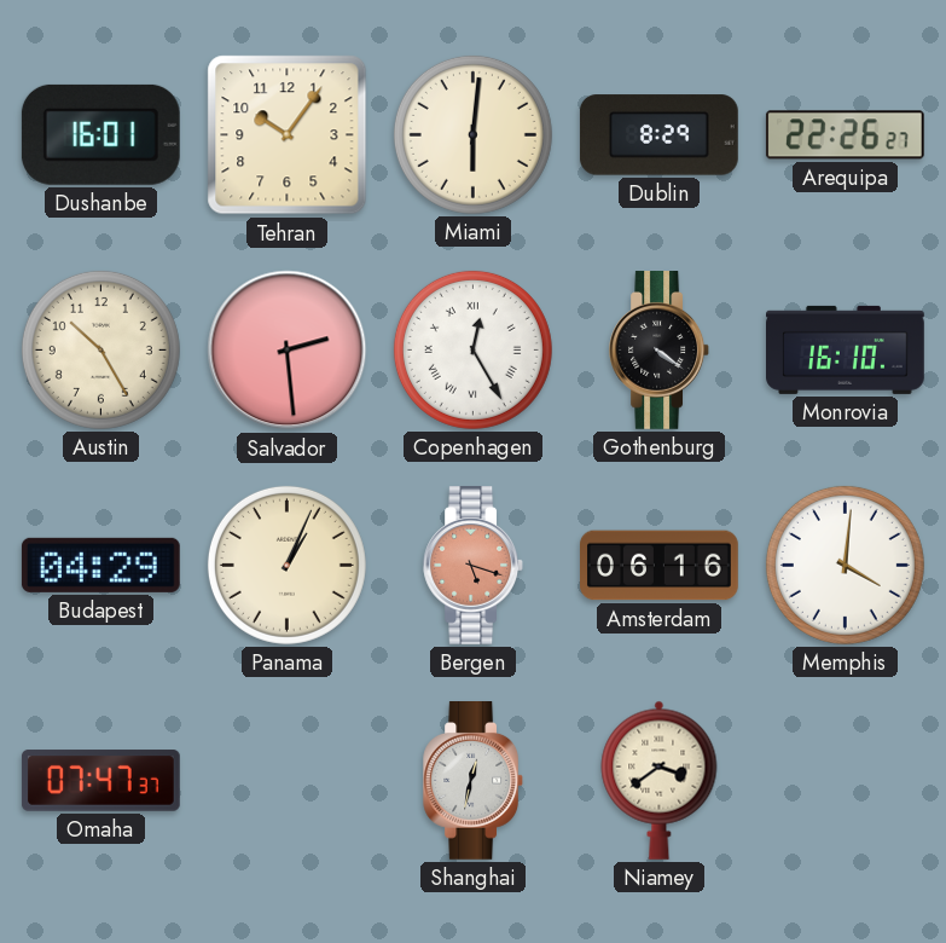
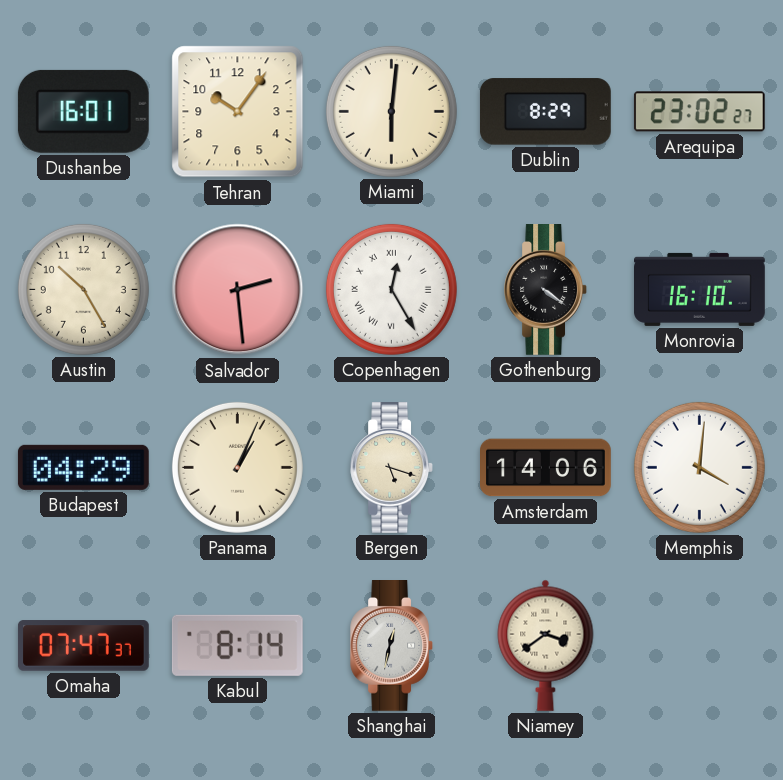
Arequipa: 22:26 -> 23:02
Bergen dial: salmon -> cream
Amsterdam: 06:16 -> 14:06
Kabul: none -> 8:14
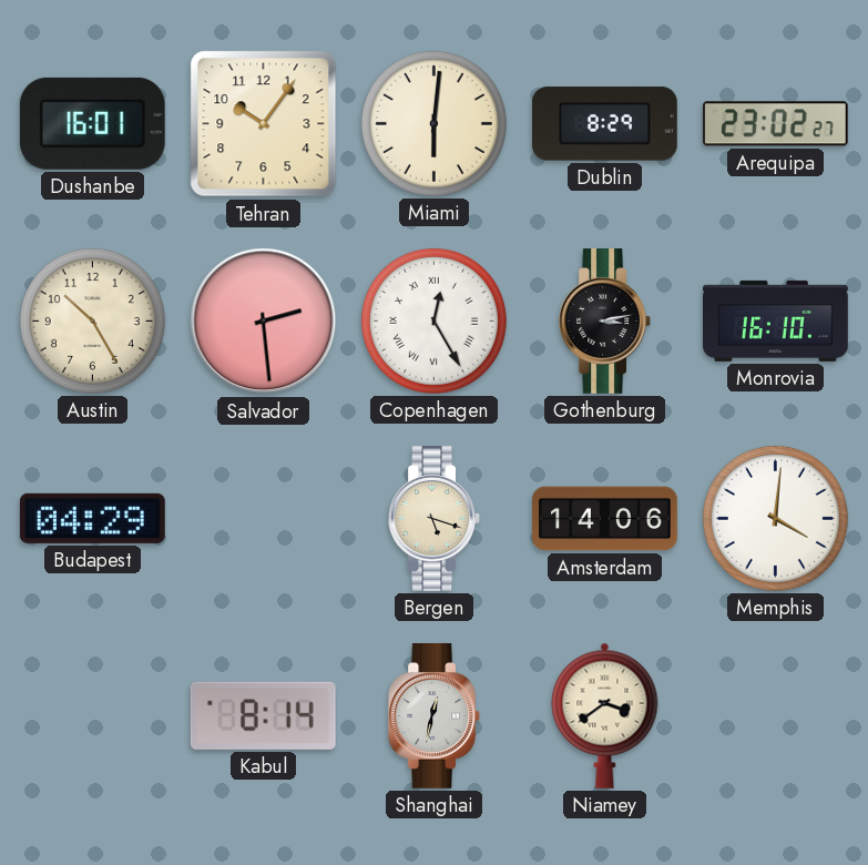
Gothenburg: 4:21 -> 3:13
Panama: 1:04 -> none
Omaha: 07:47 -> none
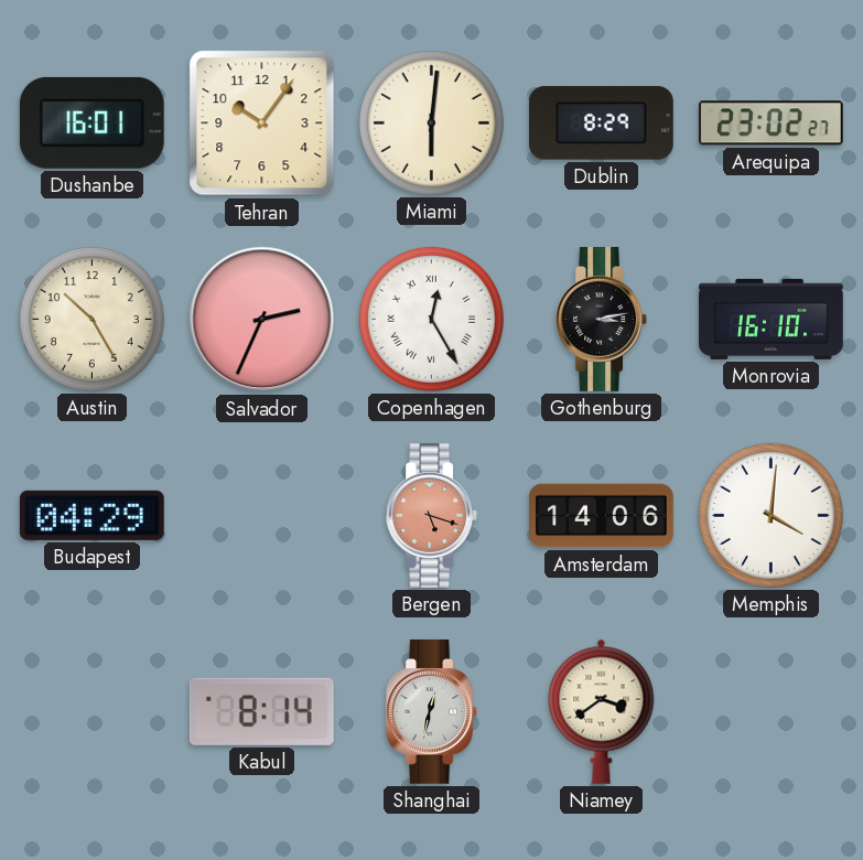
Salvador: 2:29 -> 2:34
Bergen dial: cream -> salmon
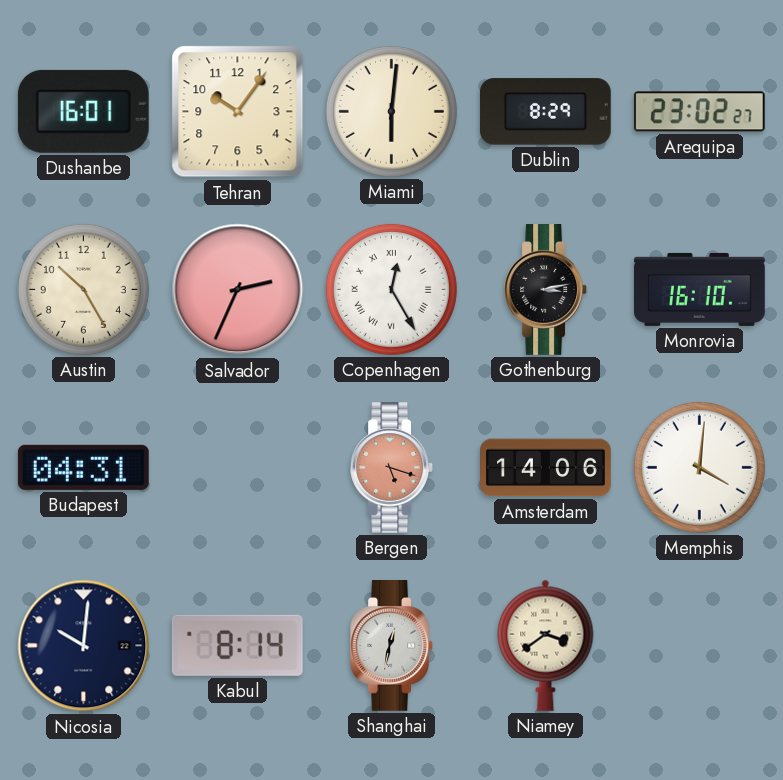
Budapest: 04:29 -> 04:31
Nicosia: none -> 10:01
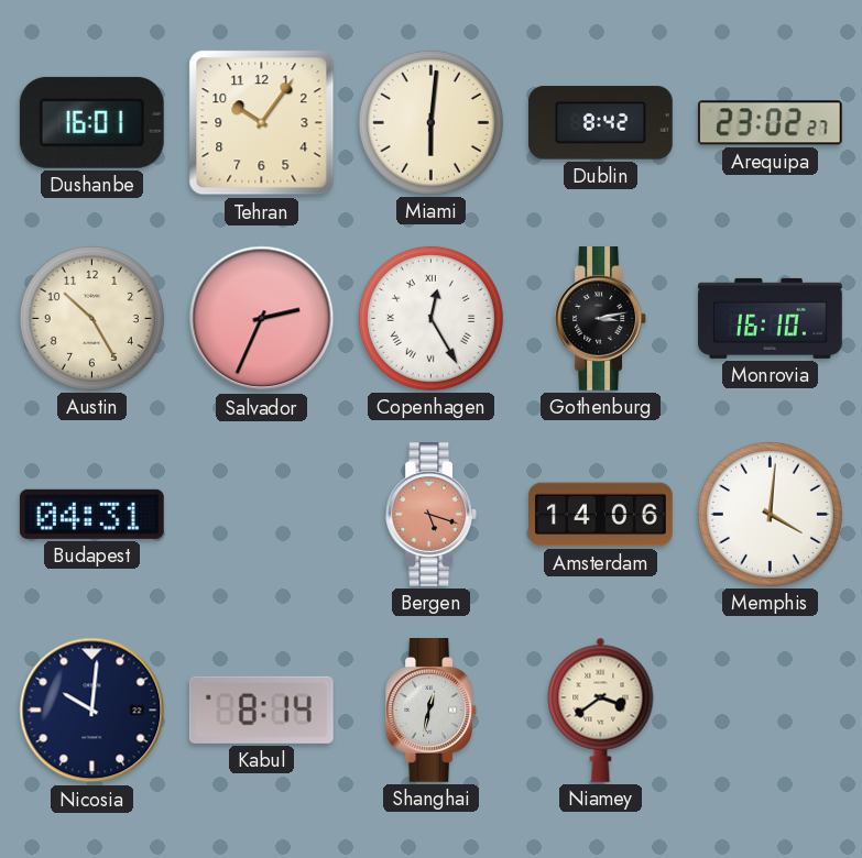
Dublin: 8:29 -> 8:42
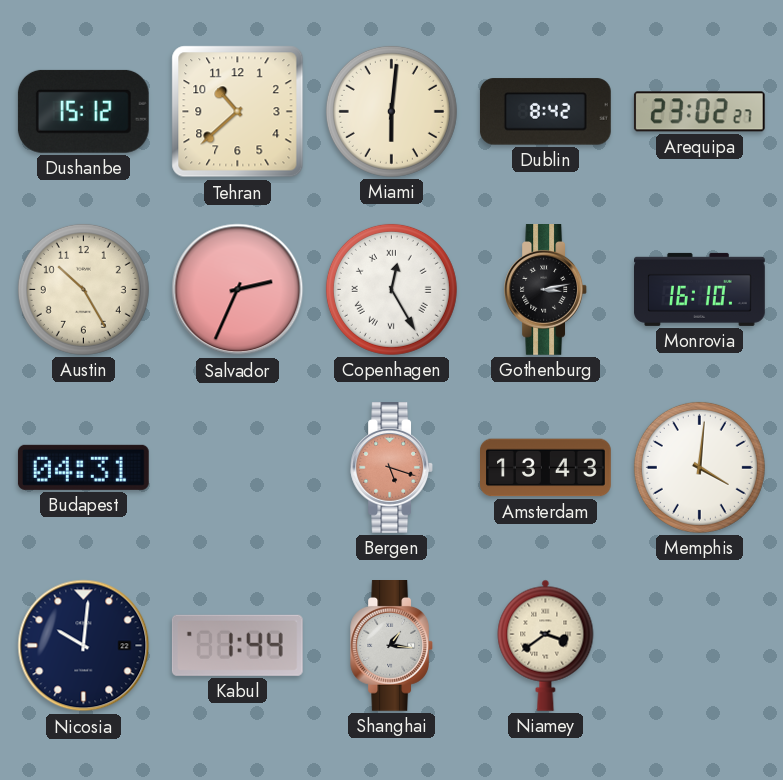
Dushanbe: 16:01 -> 15:12
Tehran: 10:06 -> 10:38
Amsterdam: 14:06 -> 13:43
Kabul: 8:14 -> 1:44
Shanghai: 12:32 -> 1:16
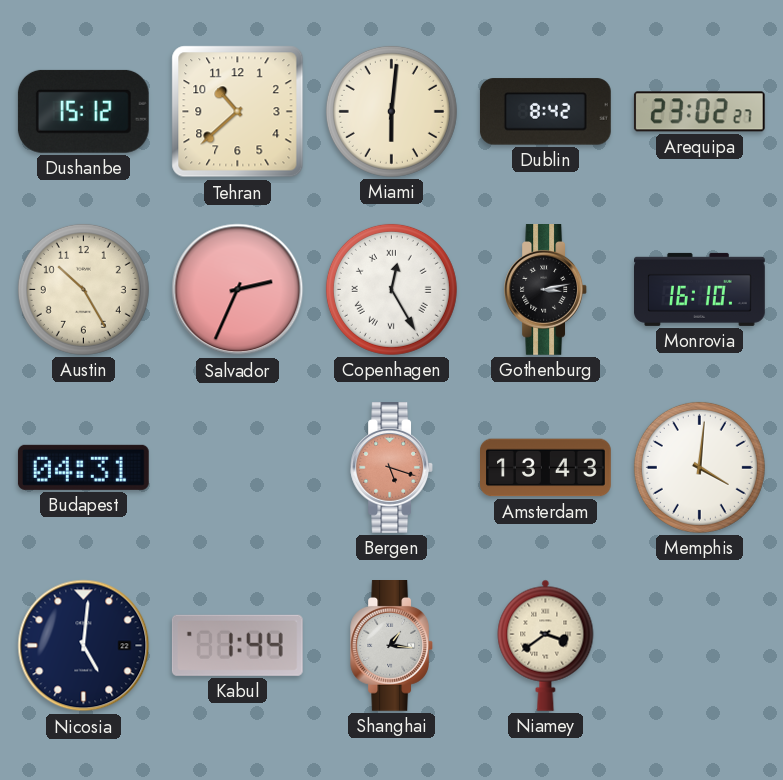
Nicosia: 10:01 -> 5:01
